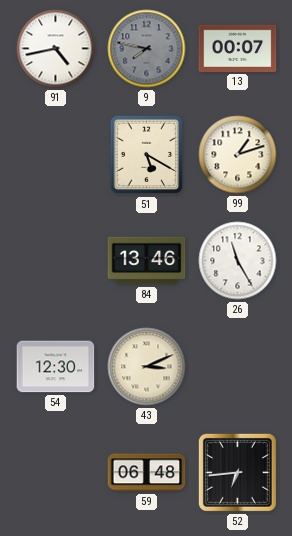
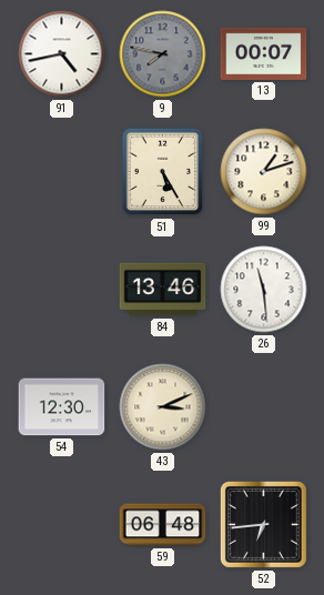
51: 5:20 -> 5:25
26: 11:25 -> 11:29
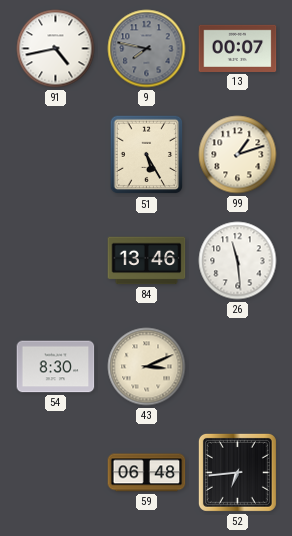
54: 12:30 -> 8:30
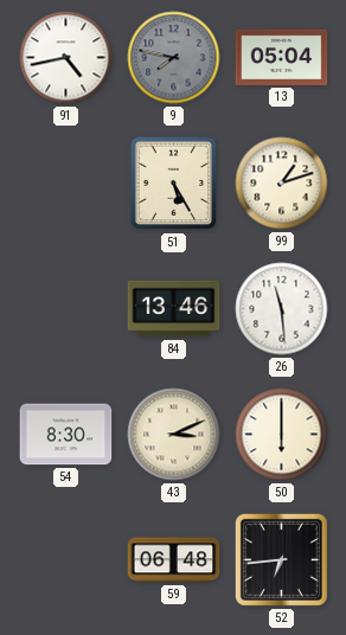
13: 00:07 -> 05:04
50: none -> 6:00
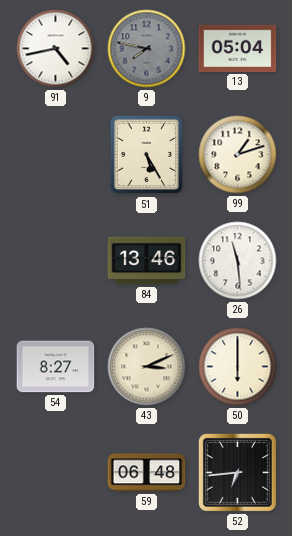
54: 8:30 -> 8:27
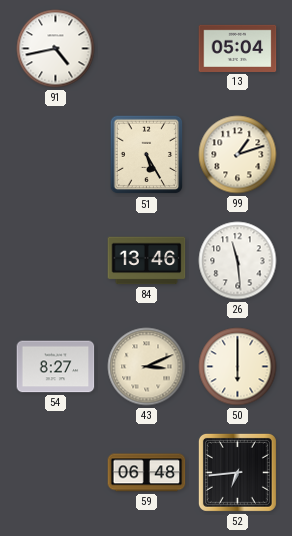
9: 7:47 -> none
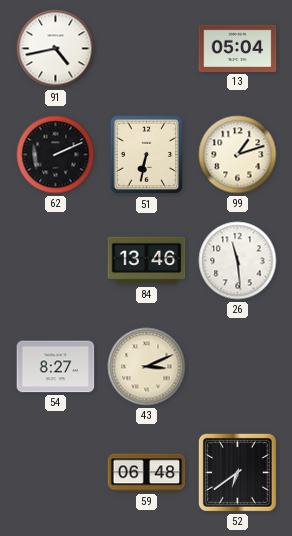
62: none -> 2:11
51: 5:25 -> 6:32
50: 6:00 -> none
52: 6:44 -> 6:39
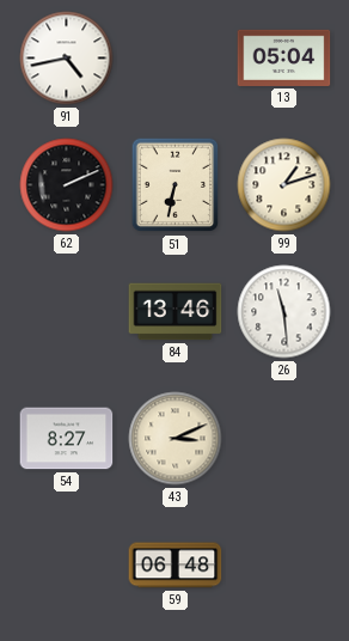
52: 6:39 -> none
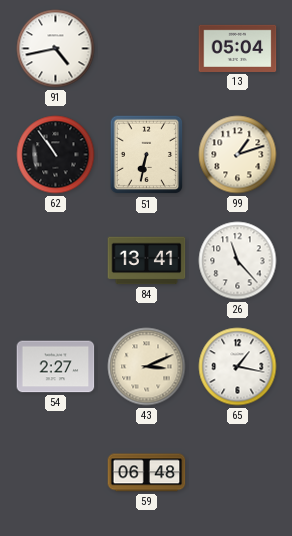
62: 2:11 -> 10:54
84: 13:46 -> 13:41
26: 11:29 -> 11:23
54: 8:27 -> 2:27
65: none -> 1:17
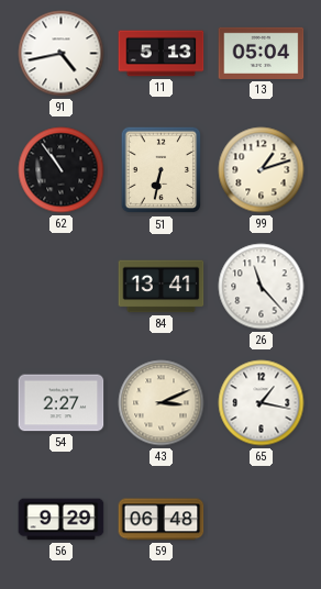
11: none -> 5:13
56: none -> 9:29
